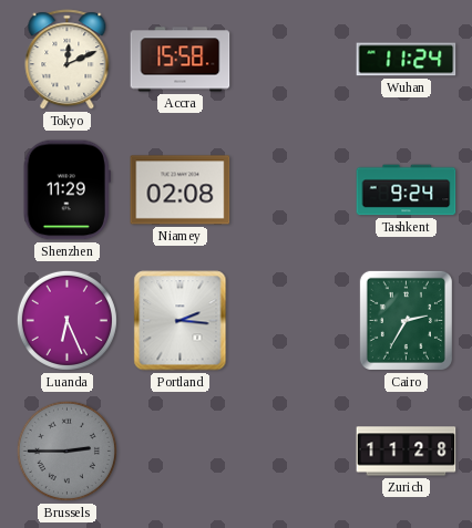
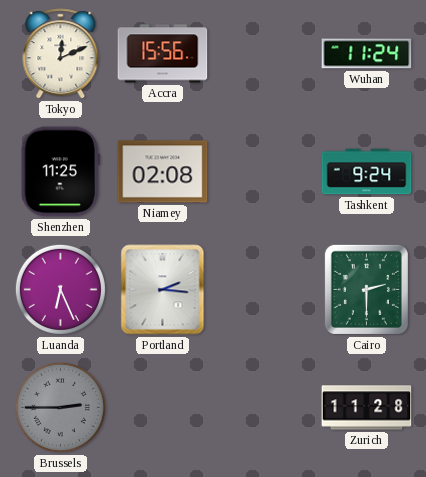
Accra: 15:58 -> 15:56
Shenzhen: 11:29 -> 11:25
Cairo: 2:35 -> 2:30
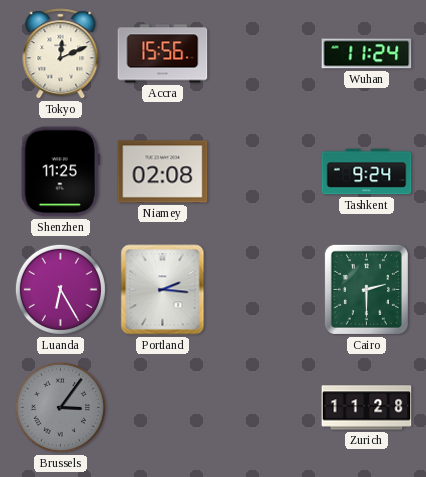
Luanda: 6:26 -> 6:25
Brussels: 2:45 -> 3:06
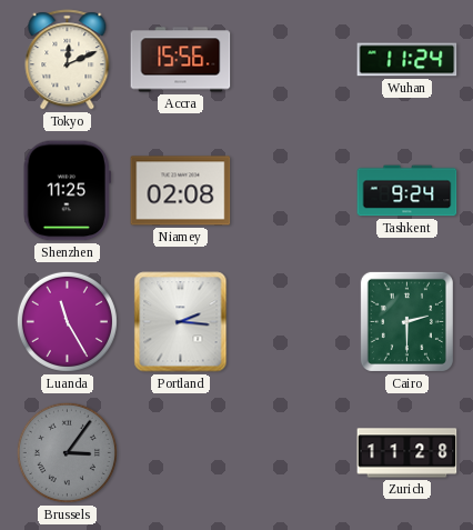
Luanda: 6:25 -> 11:25
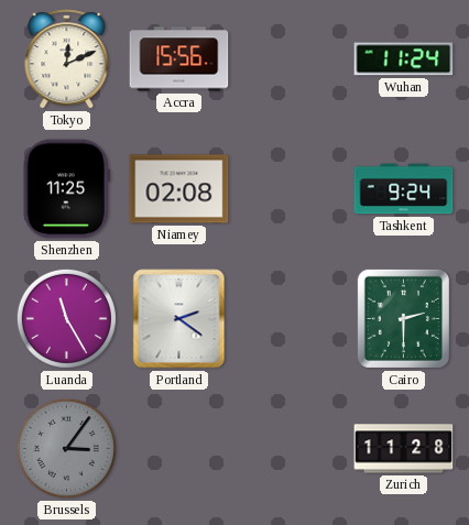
Portland: 2:16 -> 2:21
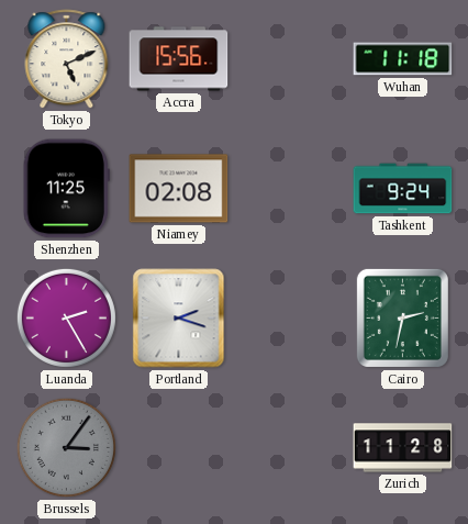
Tokyo: 12:11 -> 5:11
Wuhan: 11:24 -> 11:18
Luanda: 11:25 -> 2:25
Portland: 2:21 -> 2:18
Cairo: 2:30 -> 2:32
